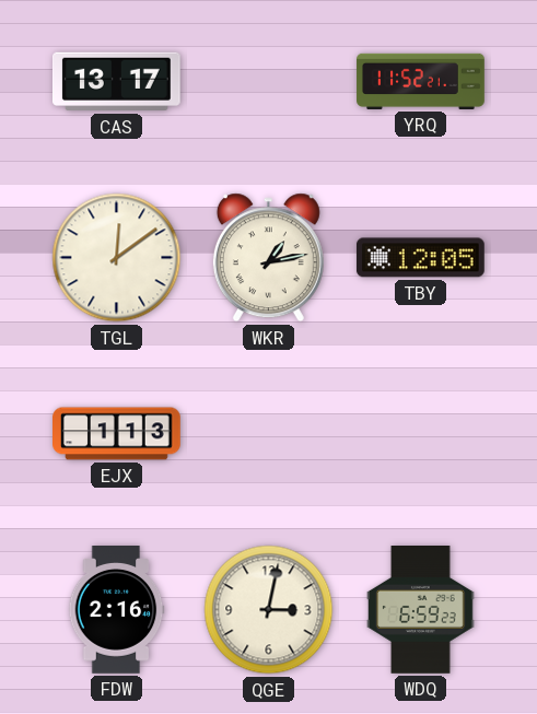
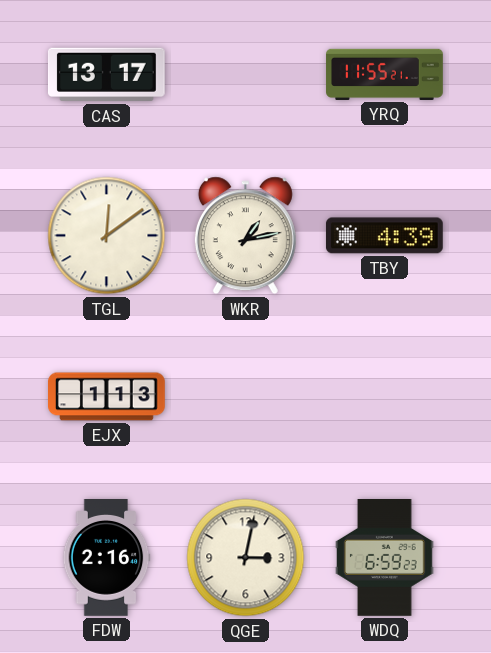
YRQ: 11:52 -> 11:55
TBY: 12:05 -> 4:39
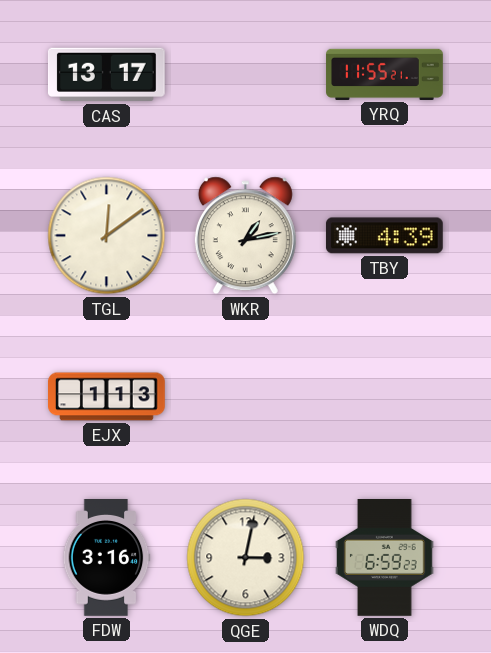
FDW: 2:16 -> 3:16
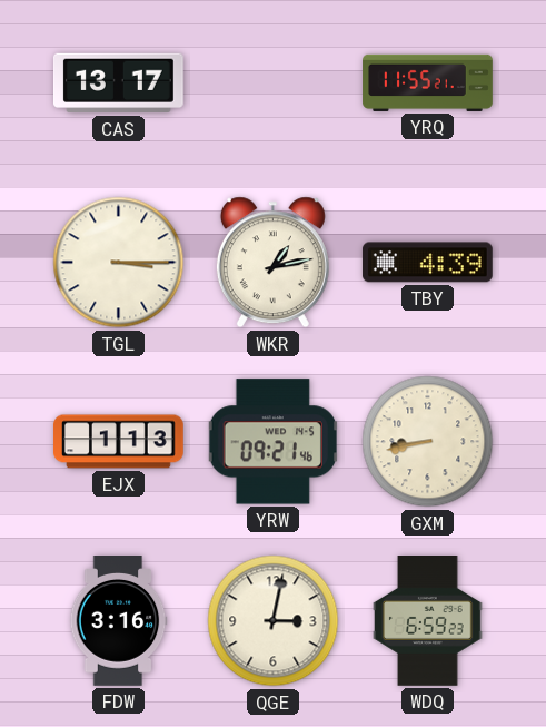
TGL: 12:09 -> 3:15
YRW: none -> 09:21
GXM: none -> 8:43
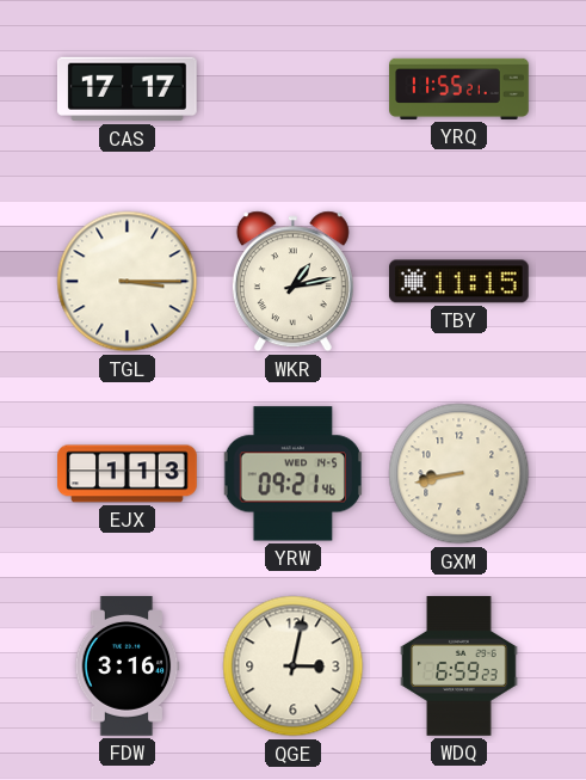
CAS: 13:17 -> 17:17
TBY: 4:39 -> 11:15
